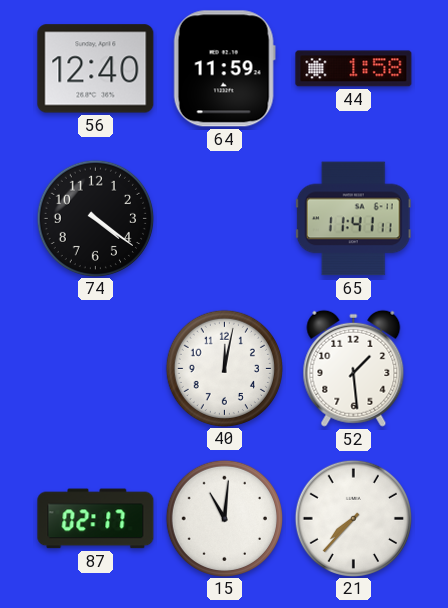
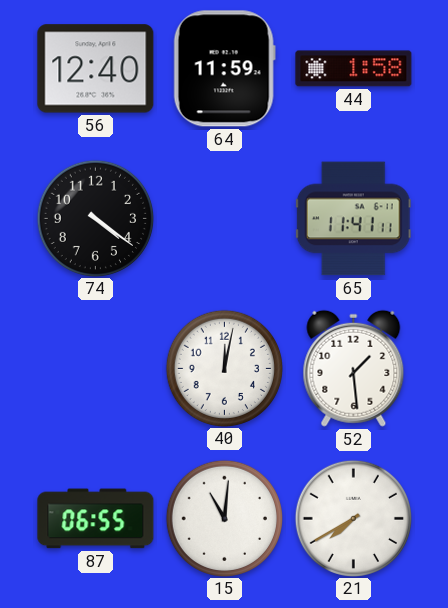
87: 02:17 -> 06:55
21: 7:37 -> 7:40
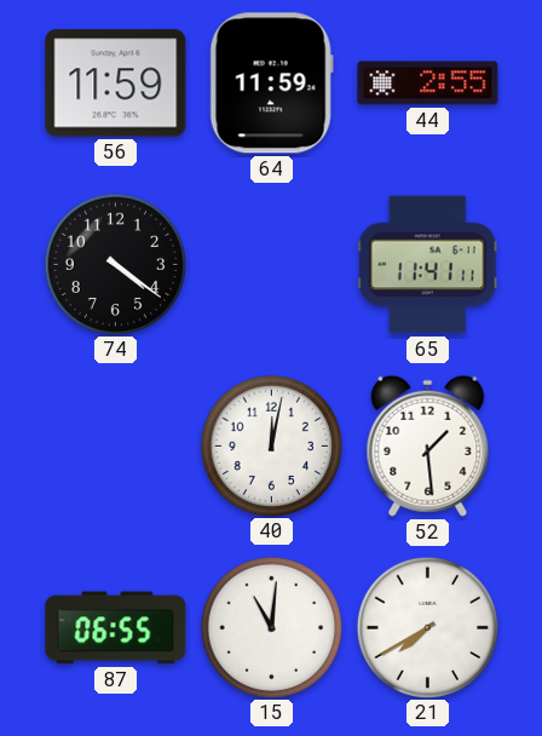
56: 12:40 -> 11:59
44: 1:58 -> 2:55
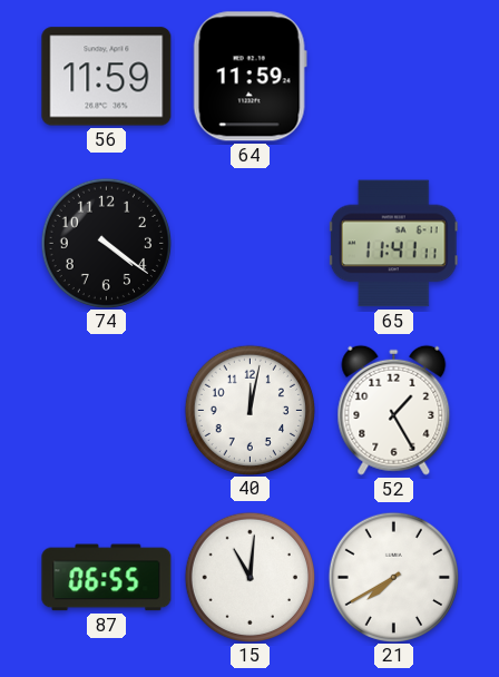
44: 2:55 -> none
52: 1:29 -> 1:25
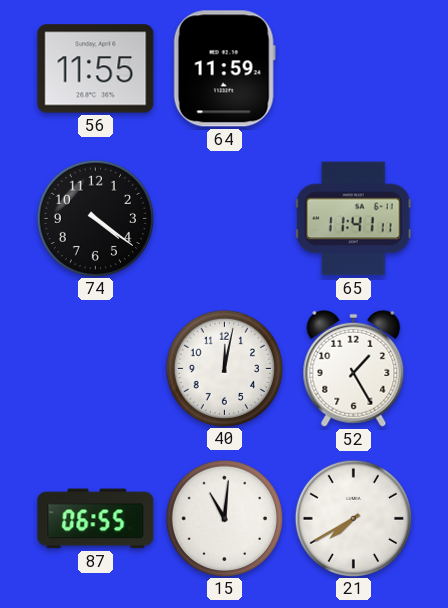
56: 11:59 -> 11:55
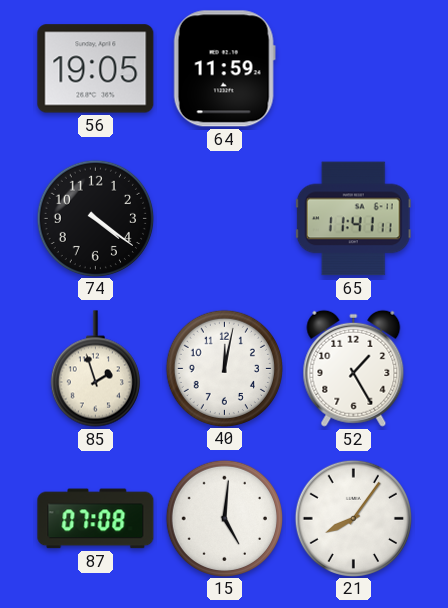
56: 11:55 -> 19:05
85: none -> 1:57
87: 06:55 -> 07:08
15: 11:01 -> 5:01
21: 7:40 -> 8:06
